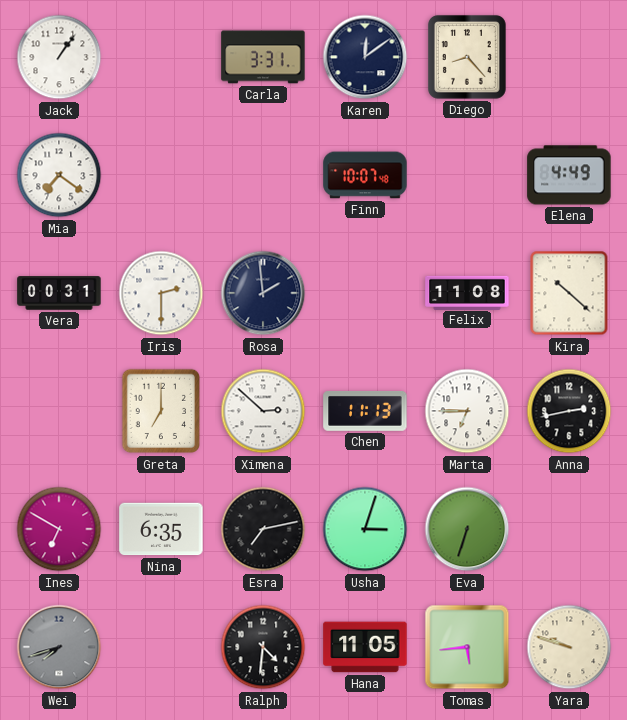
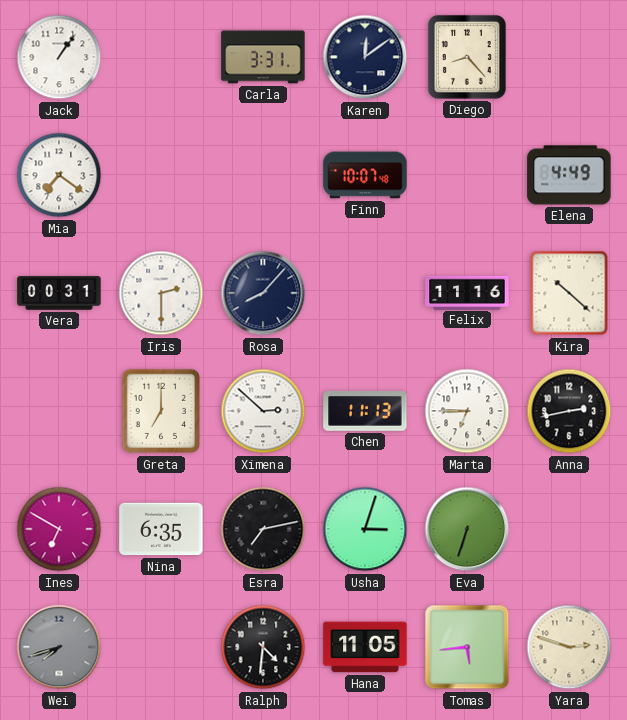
Rosa: 1:59 -> 8:07
Felix: 11:08 -> 11:16
Yara: 9:48 -> 2:48
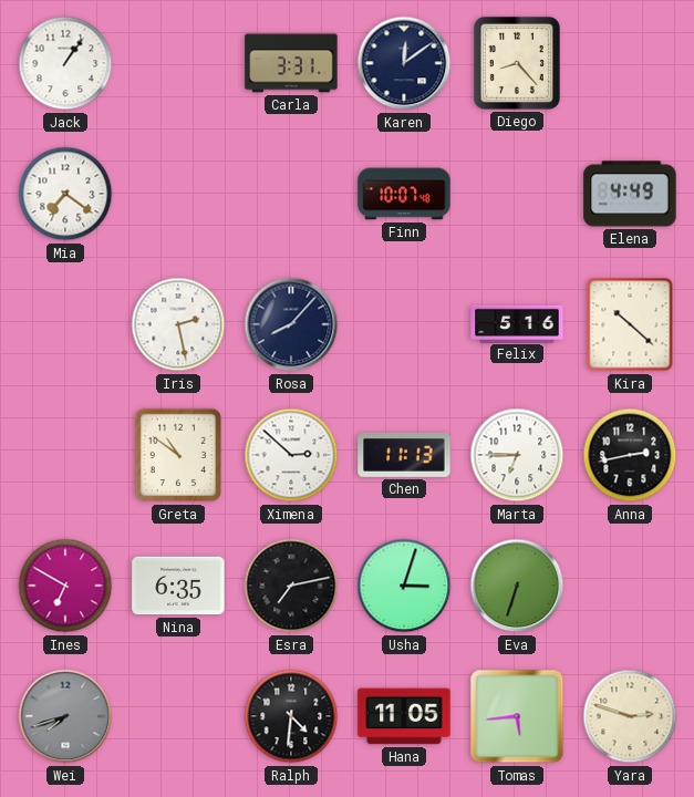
Vera: 00:31 -> none
Iris: 2:30 -> 2:28
Felix: 11:16 -> 5:16
Greta: 7:00 -> 10:51
